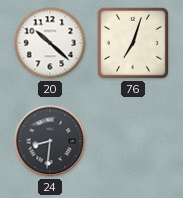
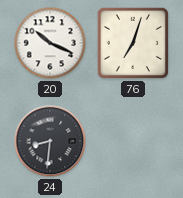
20: 10:22 -> 10:19
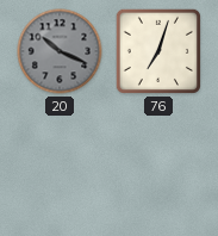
20 dial: white -> grey
24: 8:31 -> none
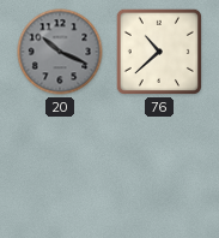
76: 7:03 -> 10:38
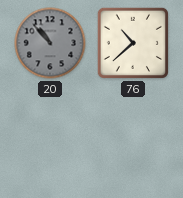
20: 10:19 -> 10:53
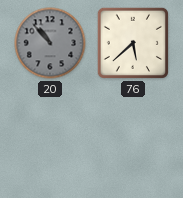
76: 10:38 -> 5:38
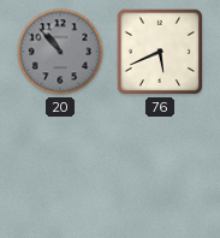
76: 5:38 -> 5:41
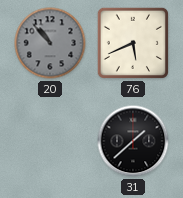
31: none -> 1:38
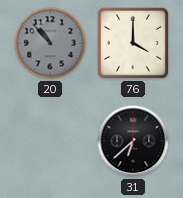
76: 5:41 -> 4:00
31: 1:38 -> 6:38
